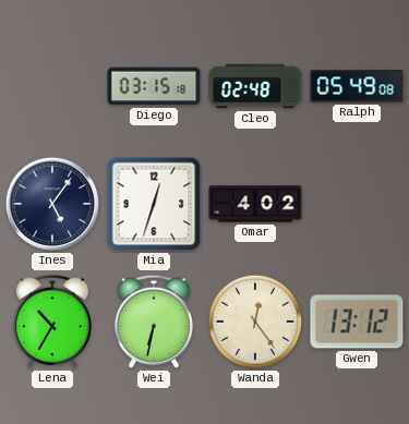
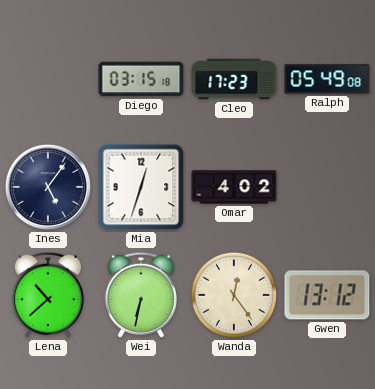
Cleo: 02:48 -> 17:23
Lena: 10:35 -> 10:38
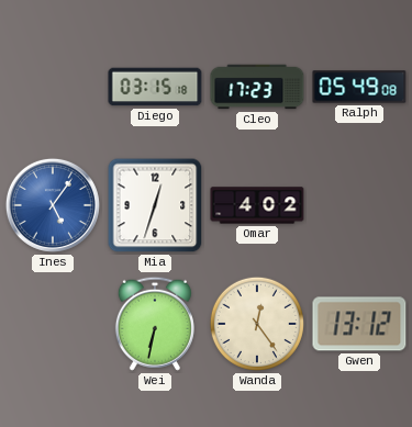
Ines dial: navy -> blue
Lena: 10:38 -> none
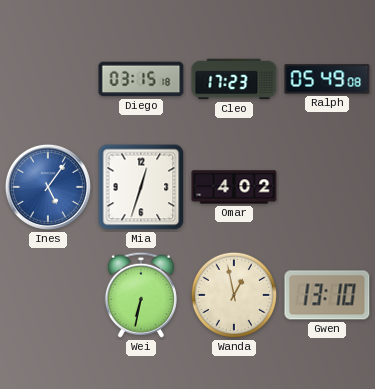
Wanda: 12:24 -> 12:58
Gwen: 13:12 -> 13:10
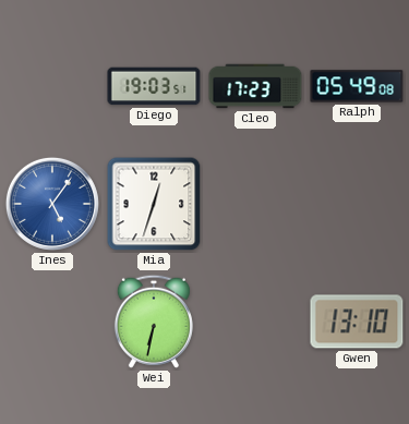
Diego: 03:15 -> 19:03
Omar: 4:02 -> none
Wanda: 12:58 -> none
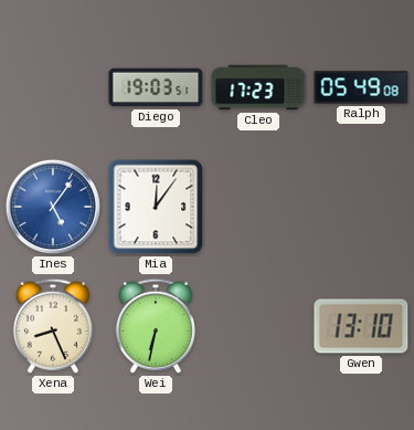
Mia: 12:33 -> 12:06
Xena: none -> 8:26
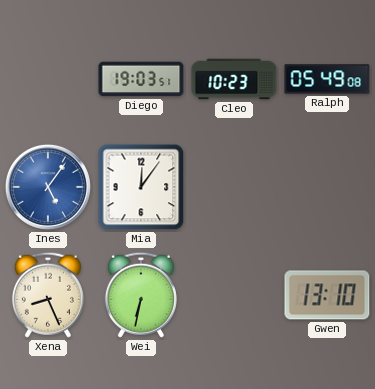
Cleo: 17:23 -> 10:23
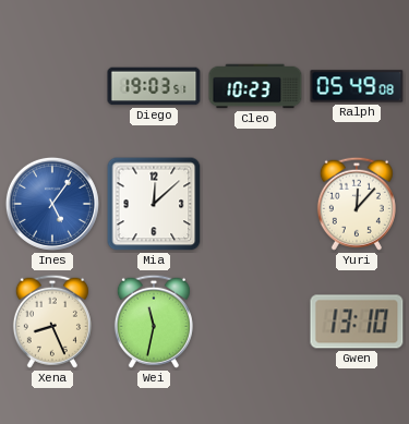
Mia: 12:06 -> 12:08
Yuri: none -> 12:07
Wei: 6:32 -> 11:32
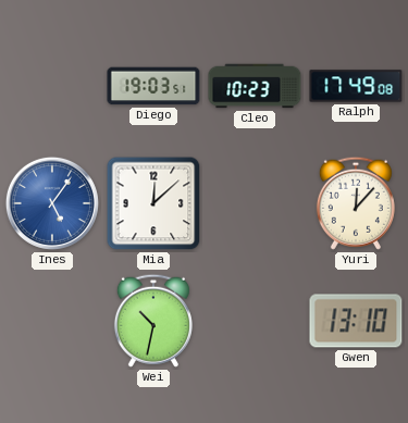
Ralph: 05:49 -> 17:49
Xena: 8:26 -> none
Wei: 11:32 -> 10:32
